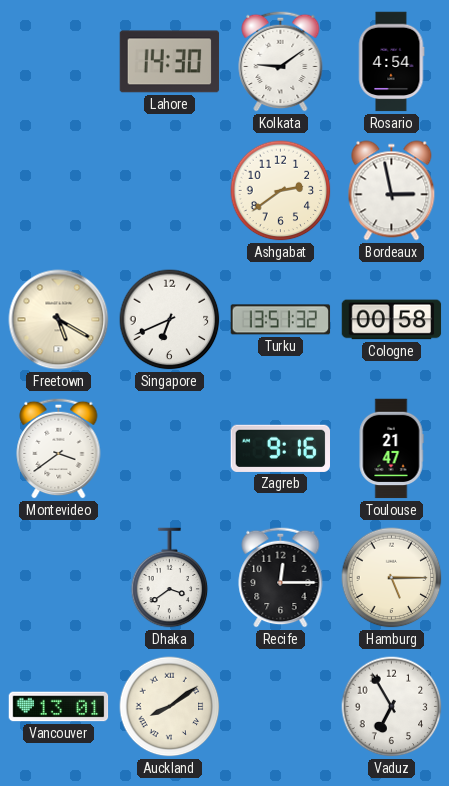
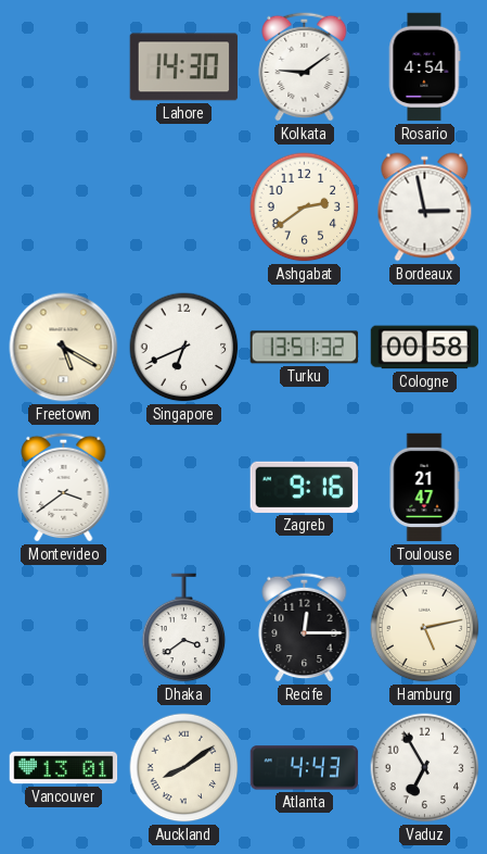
Hamburg: 5:15 -> 5:13
Atlanta: none -> 4:43
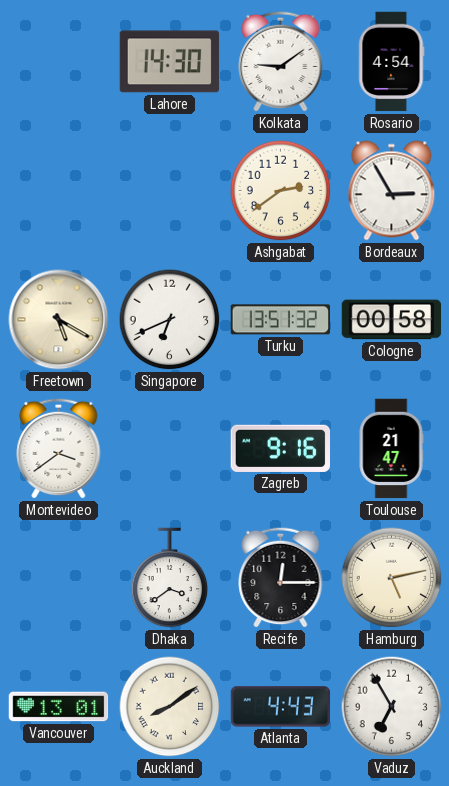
Bordeaux: 2:58 -> 2:55
